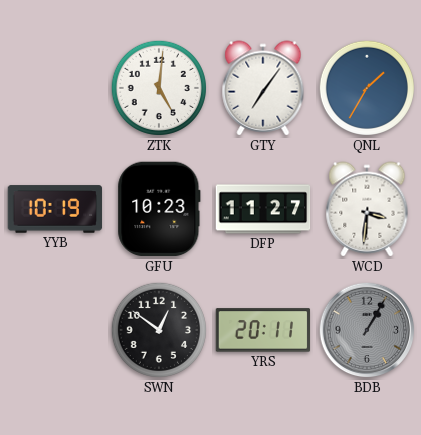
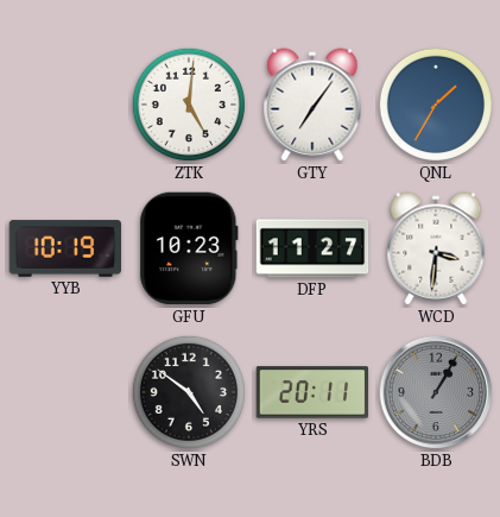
SWN: 12:51 -> 4:51
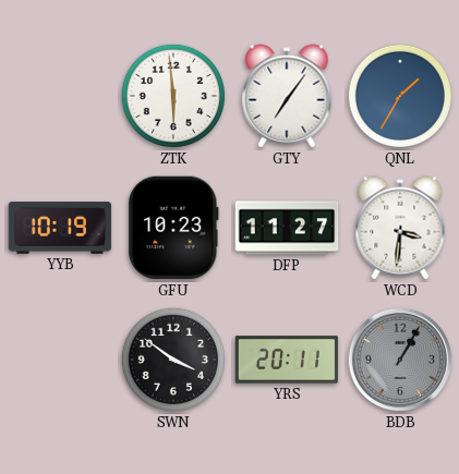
ZTK: 5:01 -> 5:59
SWN: 4:51 -> 3:51
